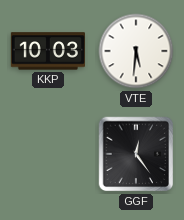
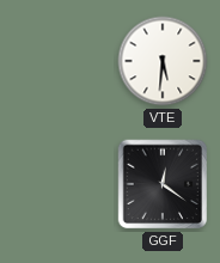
KKP: 10:03 -> none
GGF: 12:24 -> 12:21
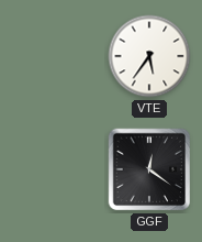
VTE: 5:31 -> 5:36
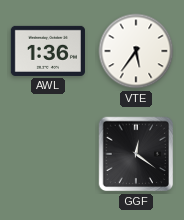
AWL: none -> 1:36
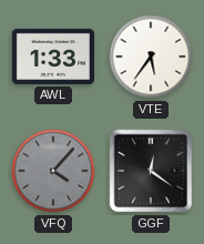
AWL: 1:36 -> 1:33
VFQ: none -> 4:07
